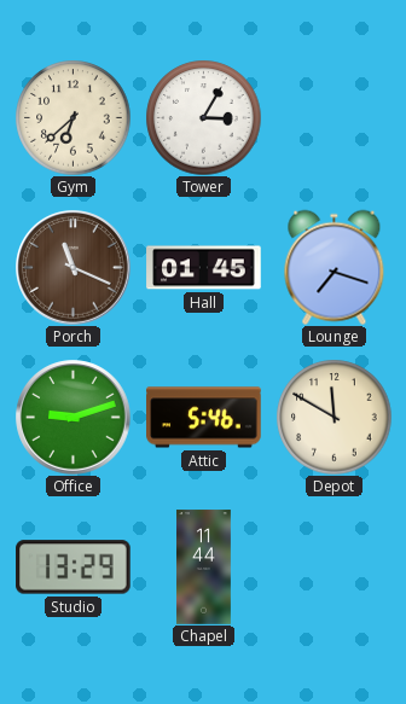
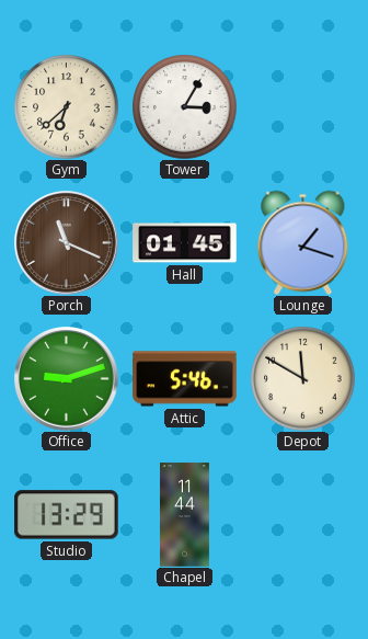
Lounge: 7:18 -> 1:18
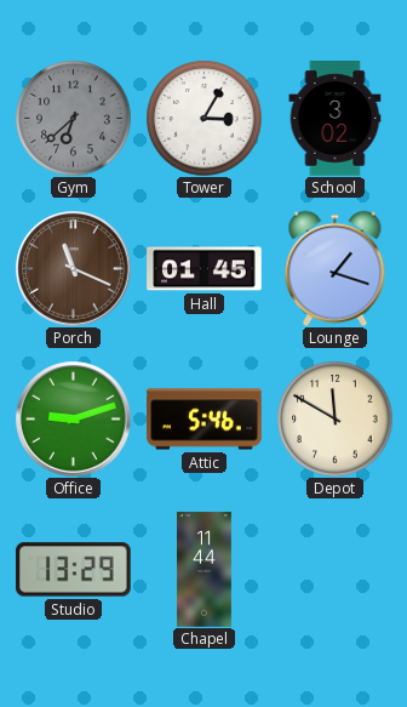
Gym dial: cream -> grey
School: none -> 3:02
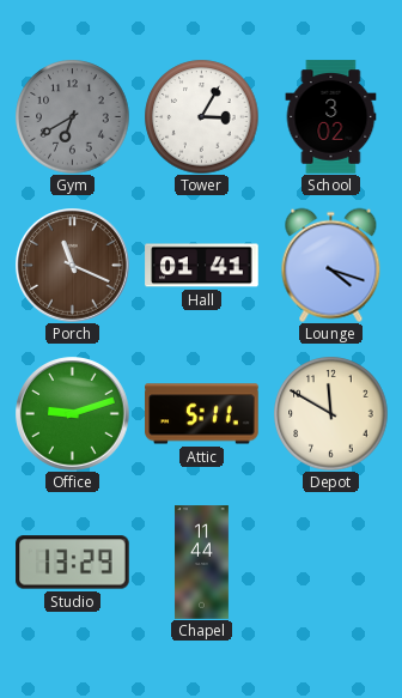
Gym: 6:38 -> 6:40
Hall: 01:45 -> 01:41
Lounge: 1:18 -> 4:18
Attic: 5:46 -> 5:11
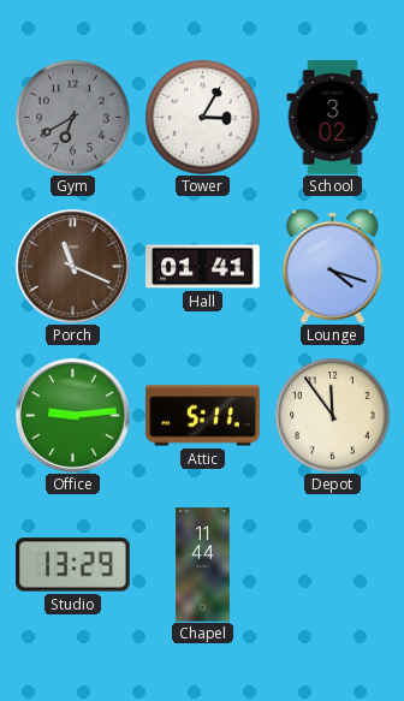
Office: 9:12 -> 9:14
Depot: 11:50 -> 11:54
